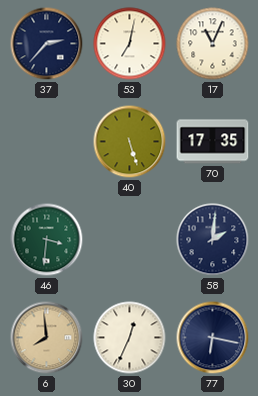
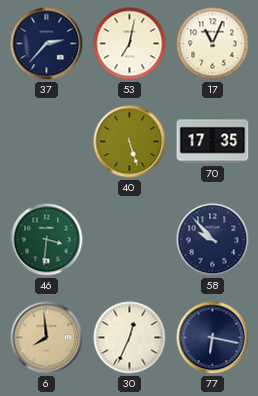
58: 2:01 -> 9:53
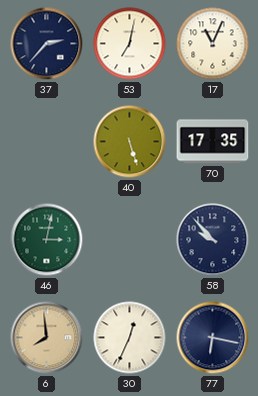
46: 3:31 -> 3:02
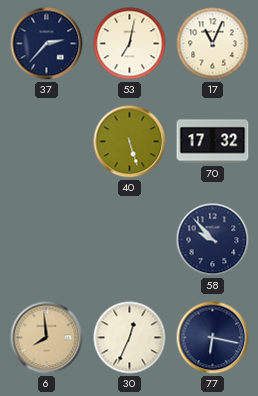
70: 17:35 -> 17:32
46: 3:02 -> none
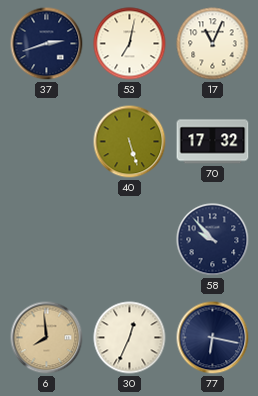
37: 2:37 -> 2:42
